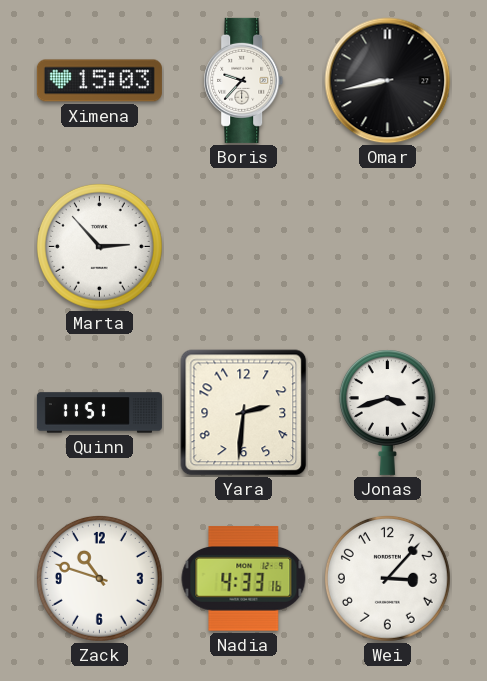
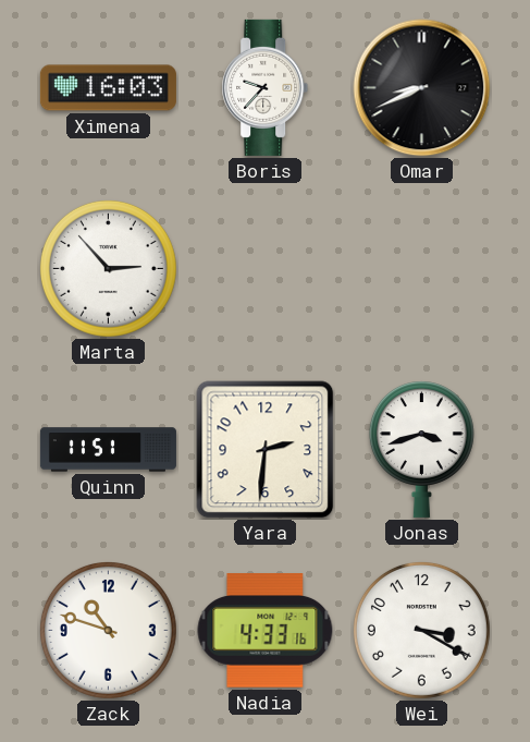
Ximena: 15:03 -> 16:03
Omar: 8:43 -> 8:41
Wei: 3:07 -> 3:20
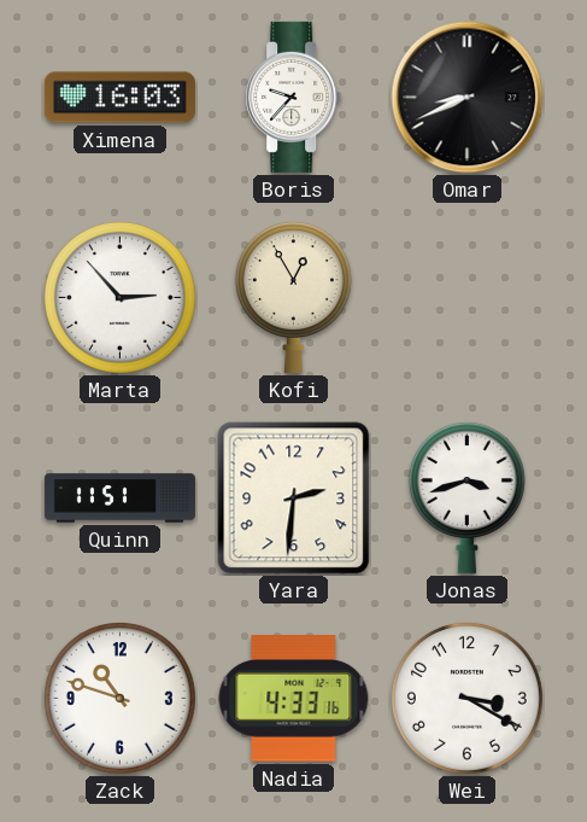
Kofi: none -> 12:55
